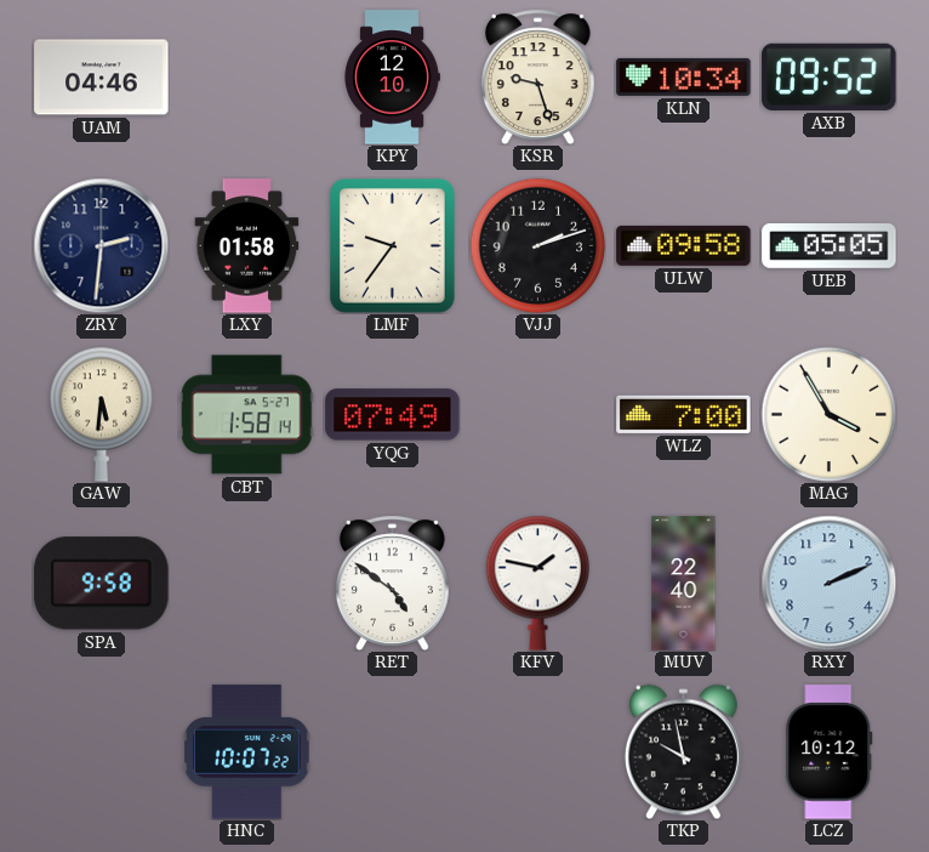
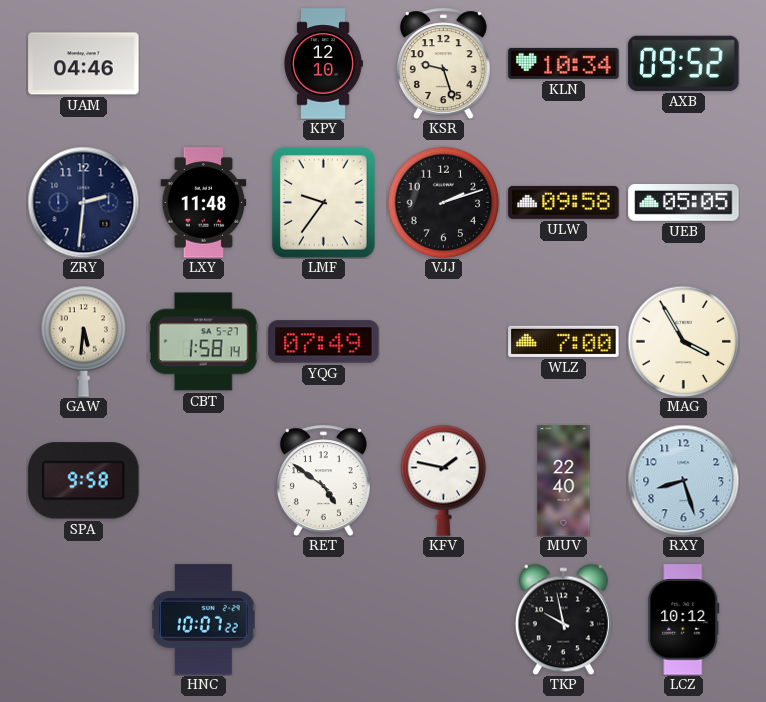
LXY: 01:58 -> 11:48
RXY: 2:11 -> 8:27
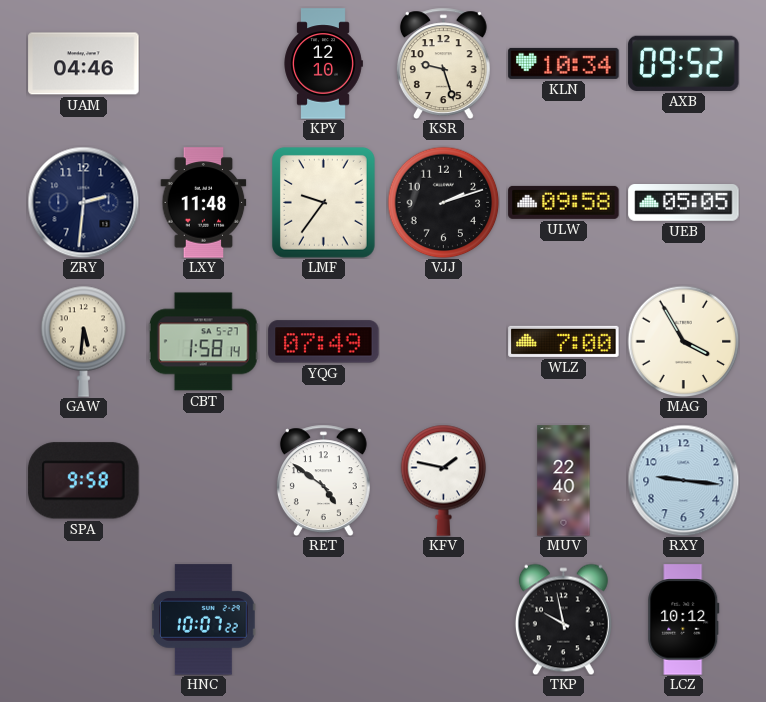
RXY: 8:27 -> 9:16
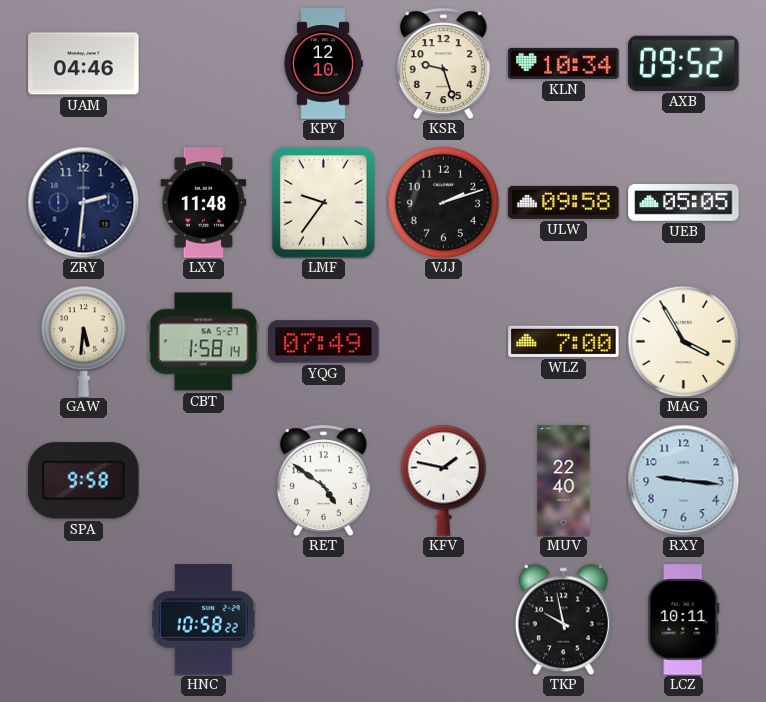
HNC: 10:07 -> 10:58
LCZ: 10:12 -> 10:11
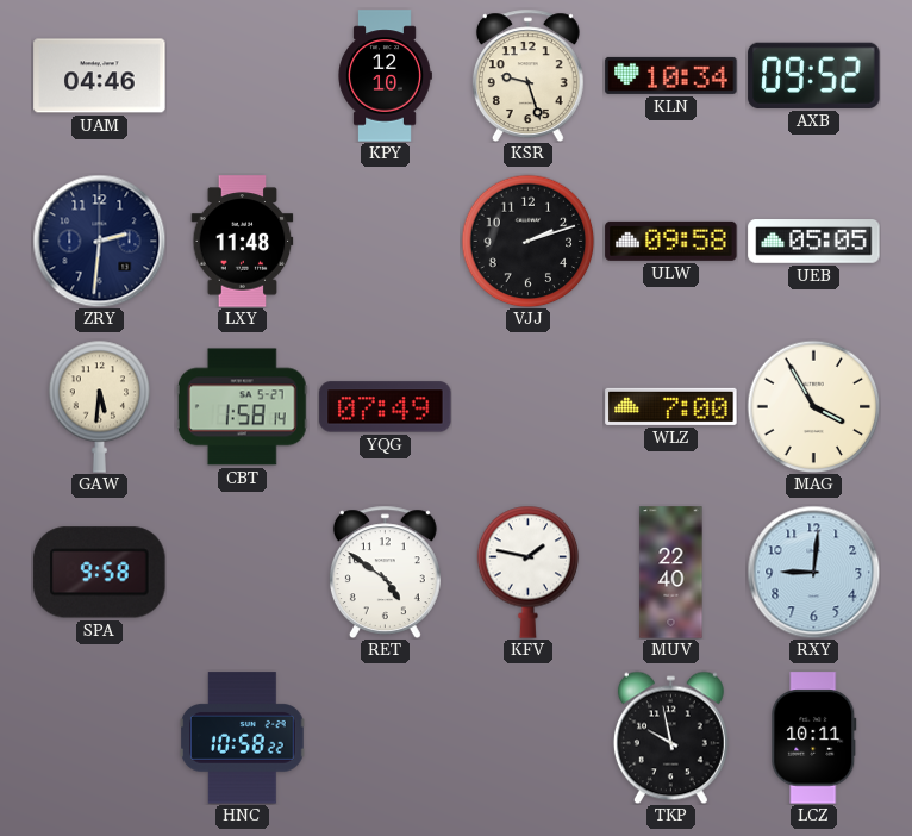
LMF: 9:36 -> none
RXY: 9:16 -> 9:01
